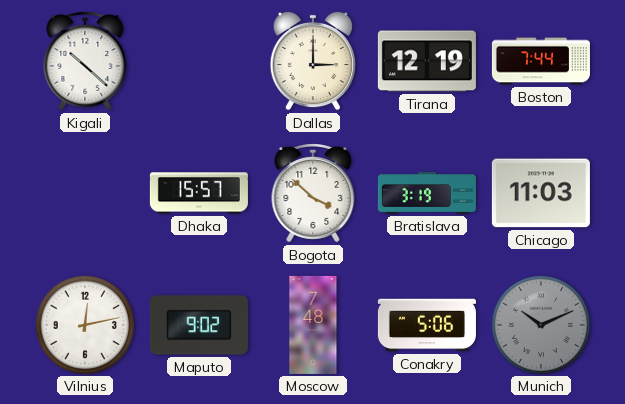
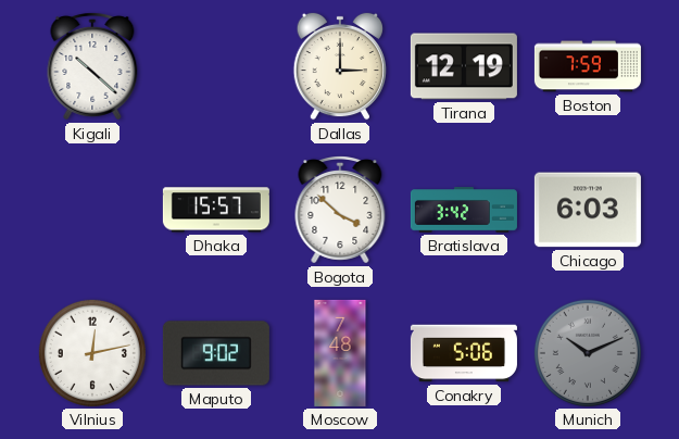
Boston: 7:44 -> 7:59
Bratislava: 3:19 -> 3:42
Chicago: 11:03 -> 6:03
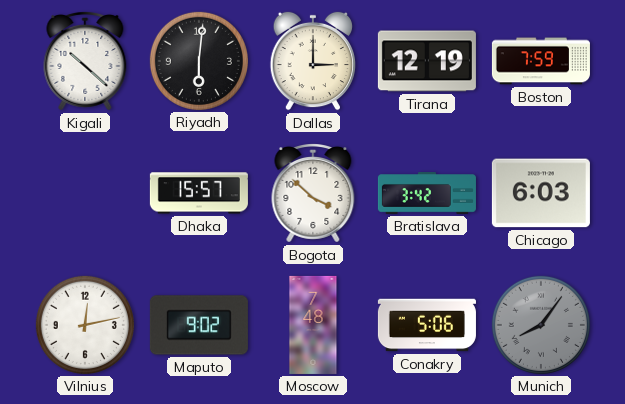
Riyadh: none -> 6:01
Munich: 10:11 -> 8:06
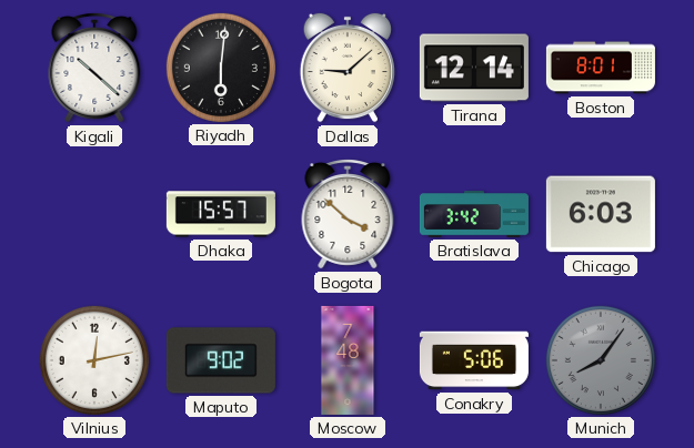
Dallas: 3:00 -> 9:08
Tirana: 12:19 -> 12:14
Boston: 7:59 -> 8:01
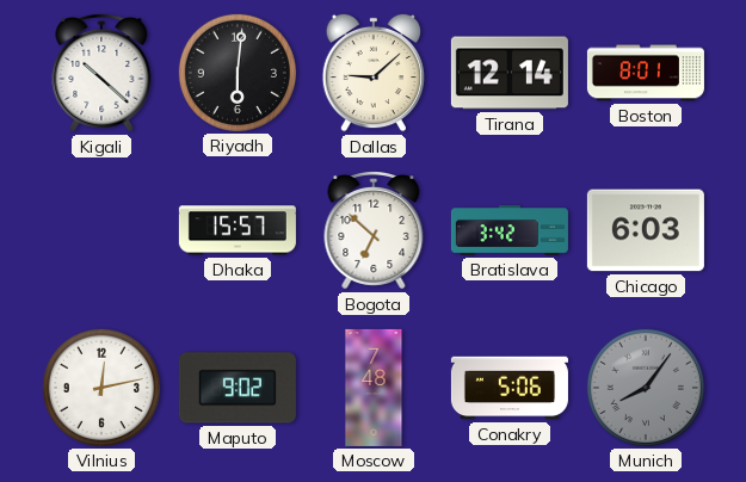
Bogota: 3:52 -> 6:52
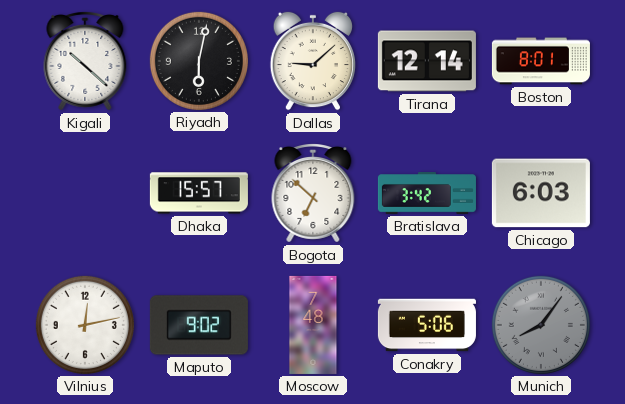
Riyadh: 6:01 -> 6:02
